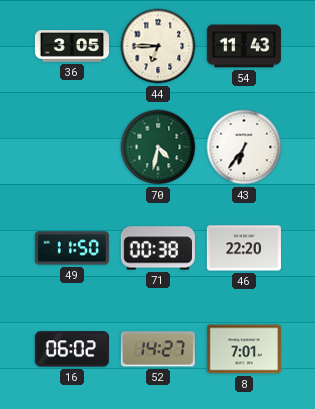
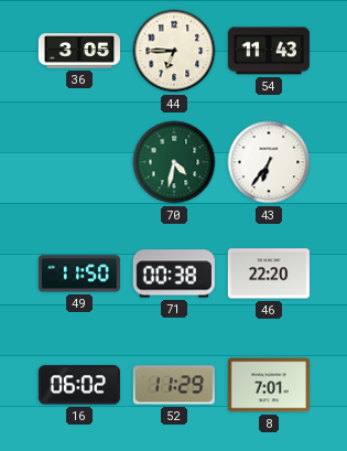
52: 14:27 -> 11:29
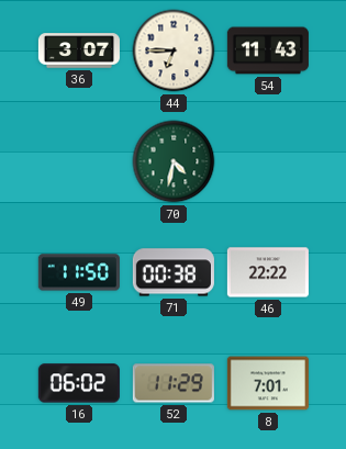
36: 3:05 -> 3:07
43: 6:36 -> none
46: 22:20 -> 22:22
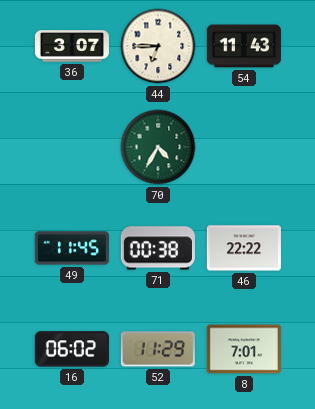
70: 4:32 -> 4:35
49: 11:50 -> 11:45
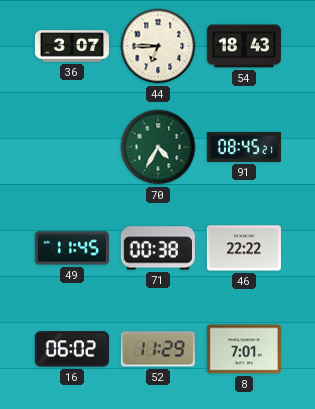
54: 11:43 -> 18:43
91: none -> 08:45
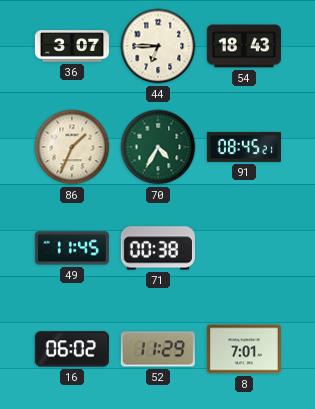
86: none -> 1:34
46: 22:22 -> none
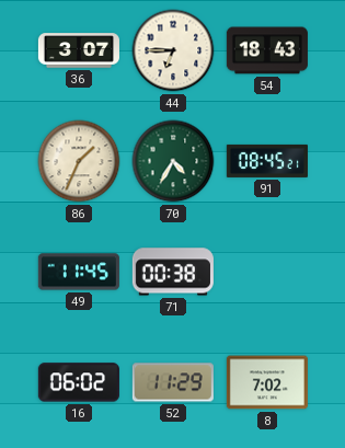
8: 7:01 -> 7:02
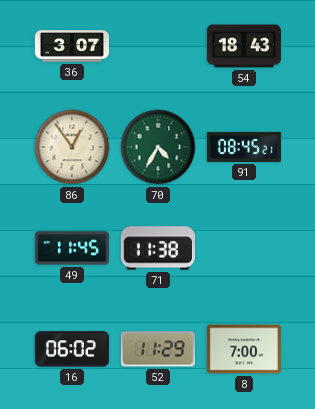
44: 6:45 -> none
86: 1:34 -> 12:54
71: 00:38 -> 11:38
8: 7:02 -> 7:00
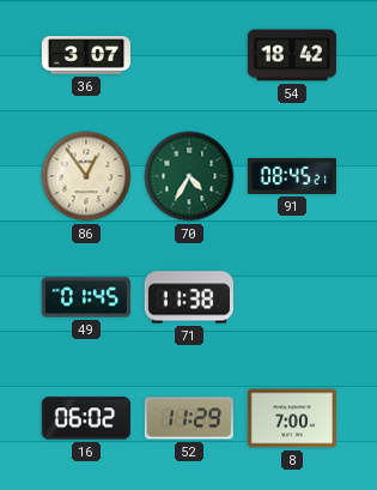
54: 18:43 -> 18:42
49: 11:45 -> 01:45
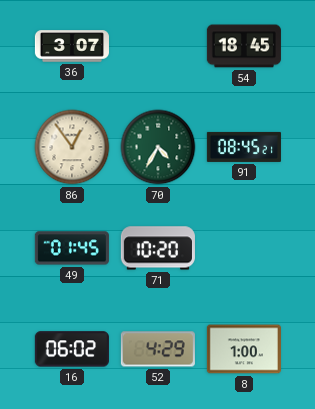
54: 18:42 -> 18:45
71: 11:38 -> 10:20
52: 11:29 -> 4:29
8: 7:00 -> 1:00
